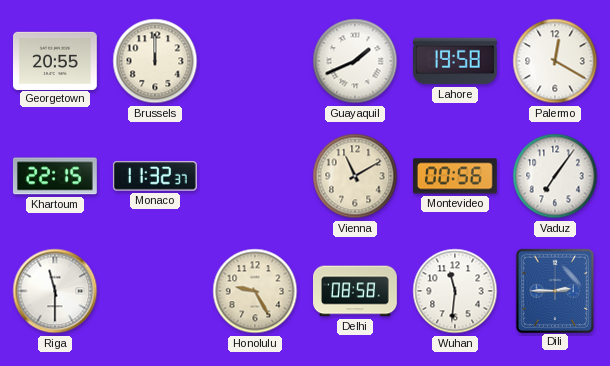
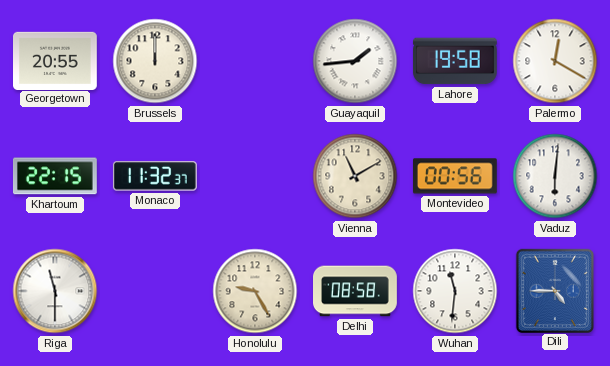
Guayaquil: 1:41 -> 1:44
Vaduz: 7:06 -> 6:01
Dili: 2:45 -> 4:45
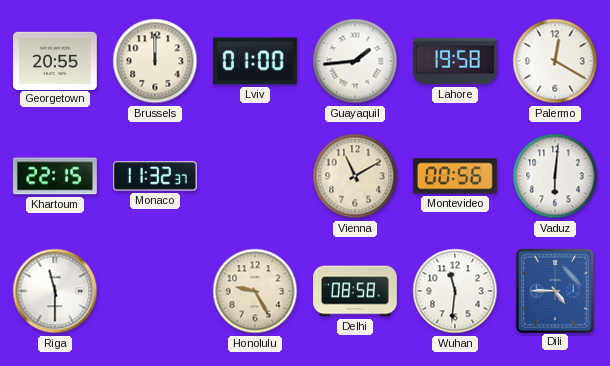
Lviv: none -> 01:00
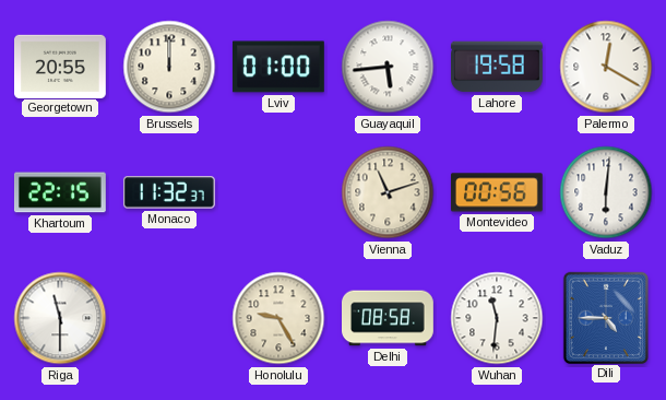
Guayaquil: 1:44 -> 5:44
Vienna: 11:10 -> 11:12
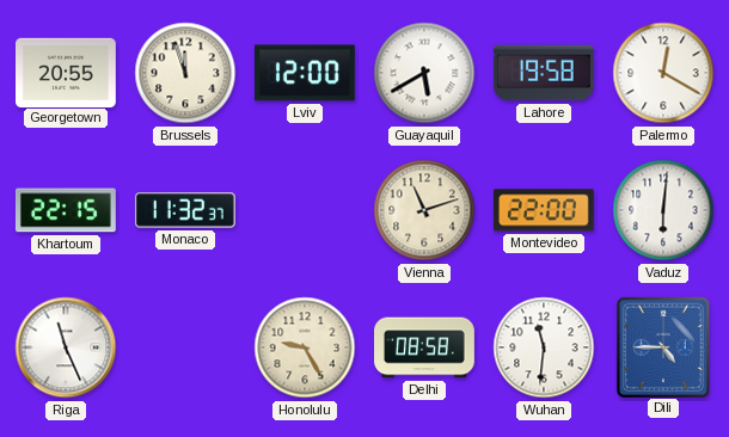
Brussels: 12:00 -> 11:57
Lviv: 01:00 -> 12:00
Guayaquil: 5:44 -> 5:40
Montevideo: 00:56 -> 22:00
Riga: 11:30 -> 11:26
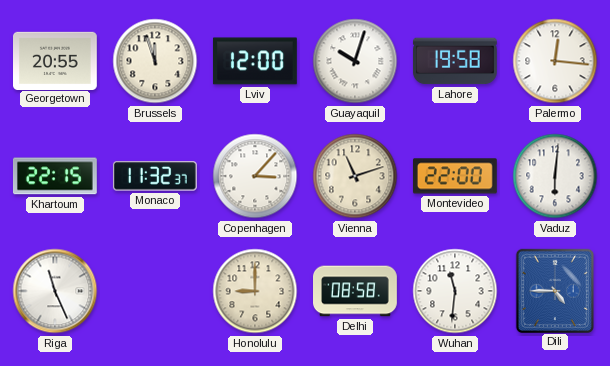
Guayaquil: 5:40 -> 10:03
Palermo: 12:20 -> 12:16
Copenhagen: none -> 3:07
Honolulu: 9:25 -> 9:00
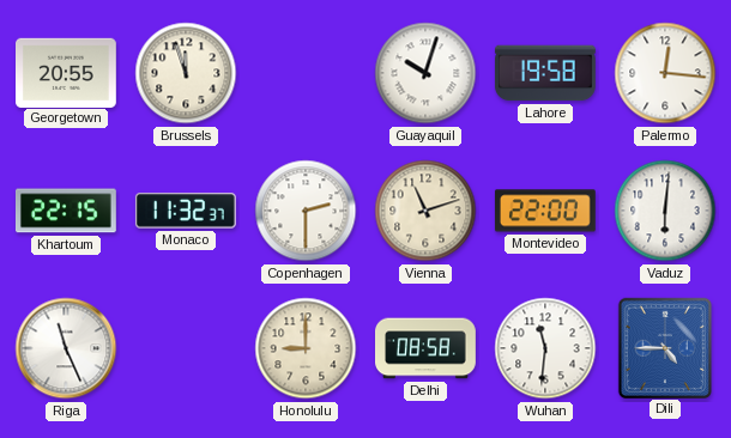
Lviv: 12:00 -> none
Copenhagen: 3:07 -> 2:30
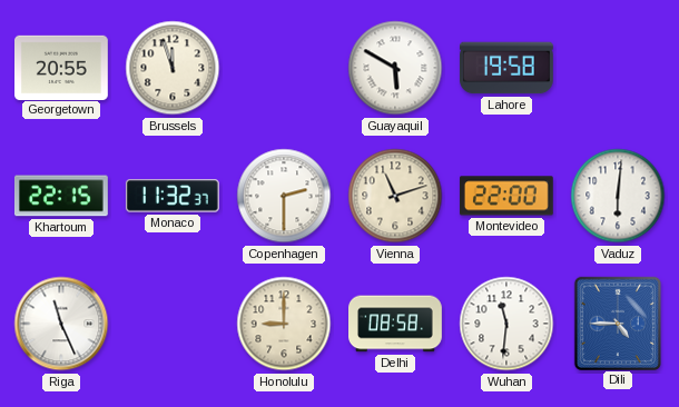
Guayaquil: 10:03 -> 5:50
Palermo: 12:16 -> none
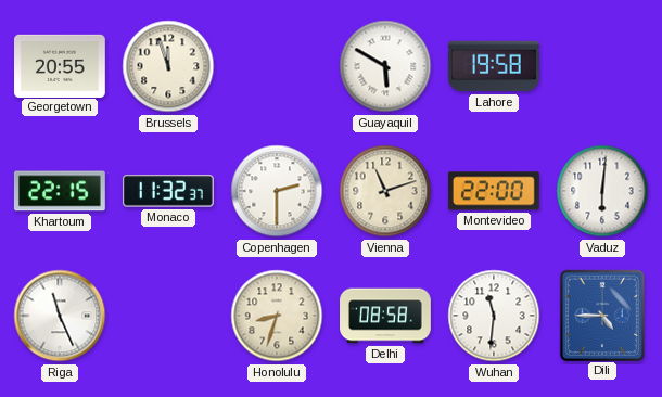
Honolulu: 9:00 -> 8:33
